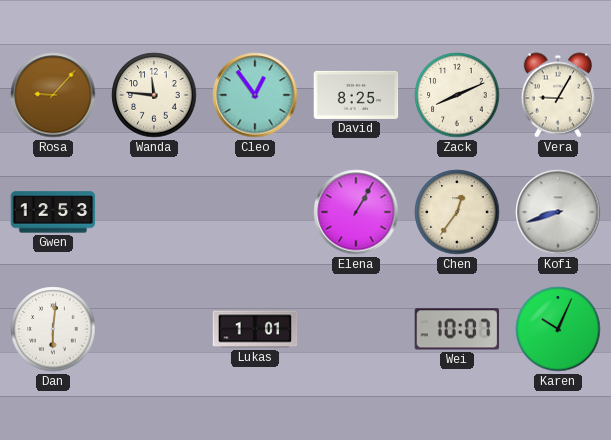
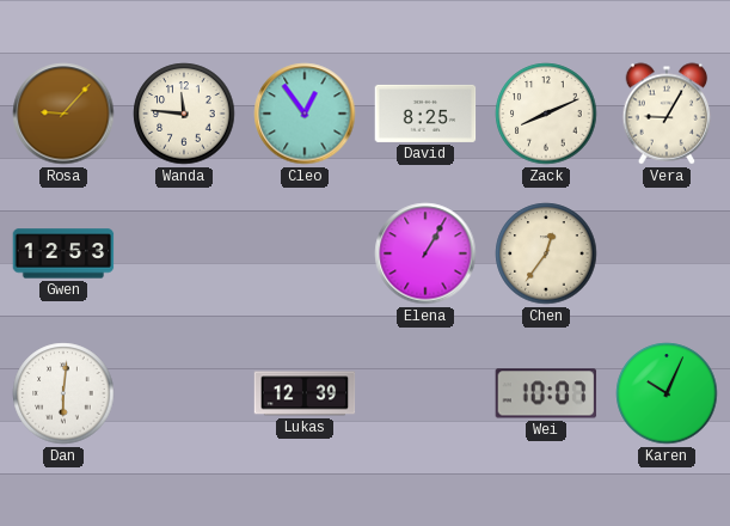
Kofi: 8:42 -> none
Lukas: 1:01 -> 12:39
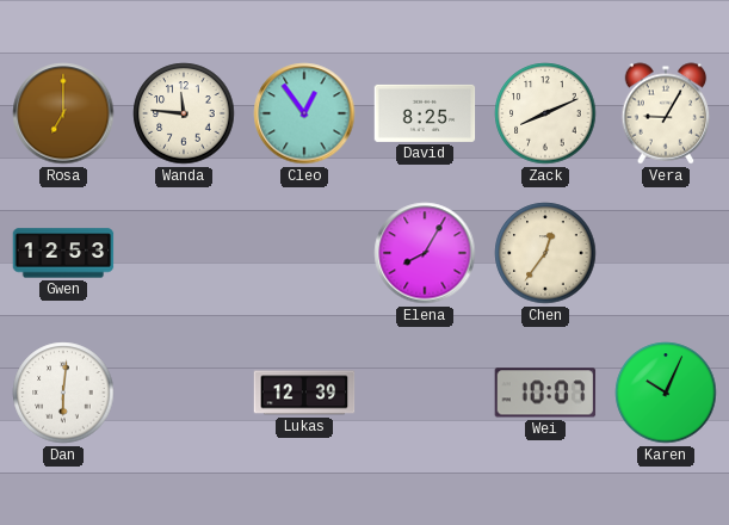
Rosa: 9:07 -> 7:00
Elena: 1:05 -> 8:05
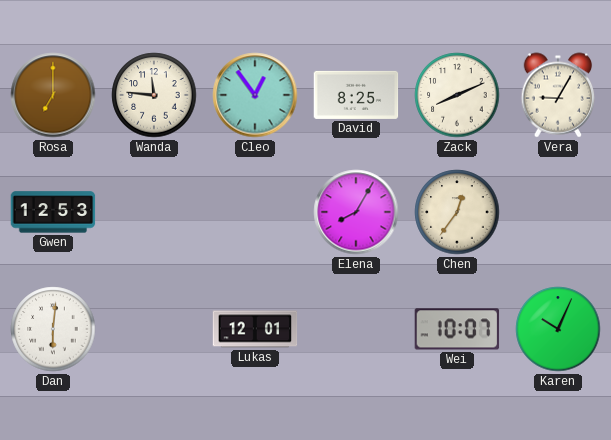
Lukas: 12:39 -> 12:01
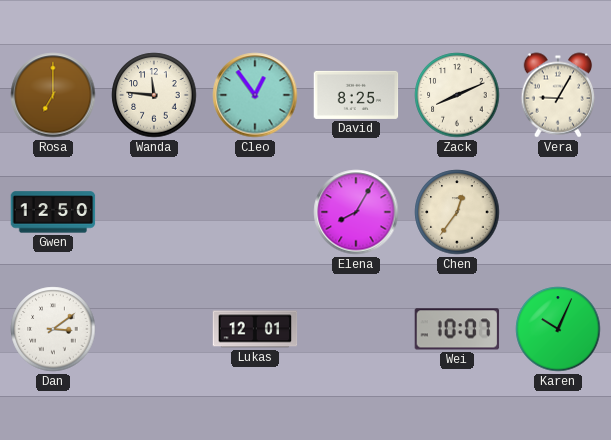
Gwen: 12:53 -> 12:50
Dan: 6:01 -> 3:09
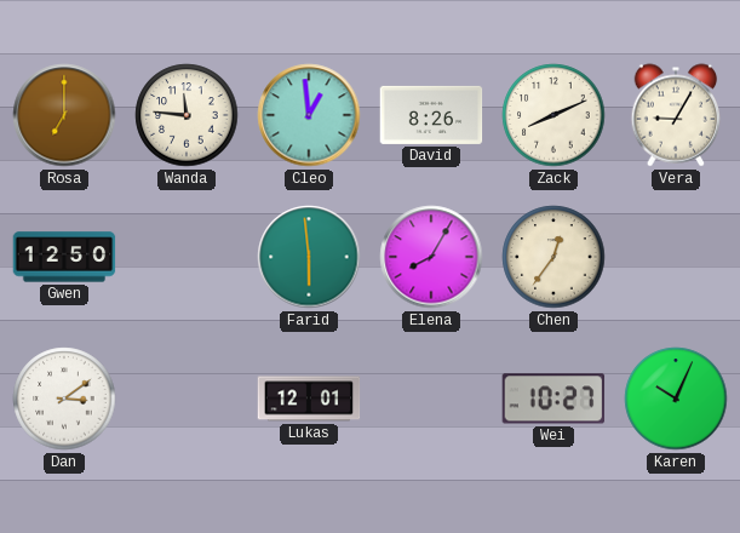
Cleo: 12:54 -> 12:59
David: 8:25 -> 8:26
Farid: none -> 5:59
Wei: 10:07 -> 10:27
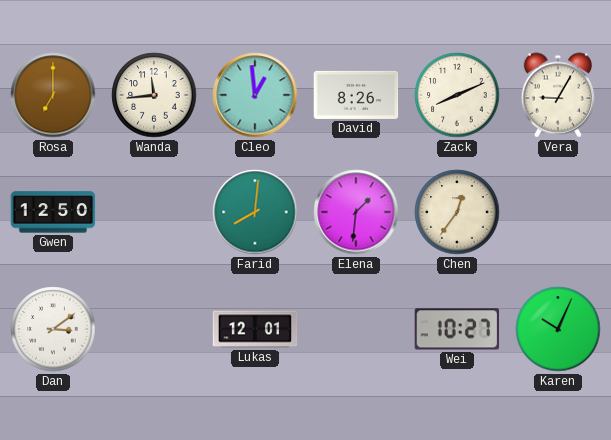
Wanda: 11:46 -> 11:44
Farid: 5:59 -> 8:01
Elena: 8:05 -> 1:31
